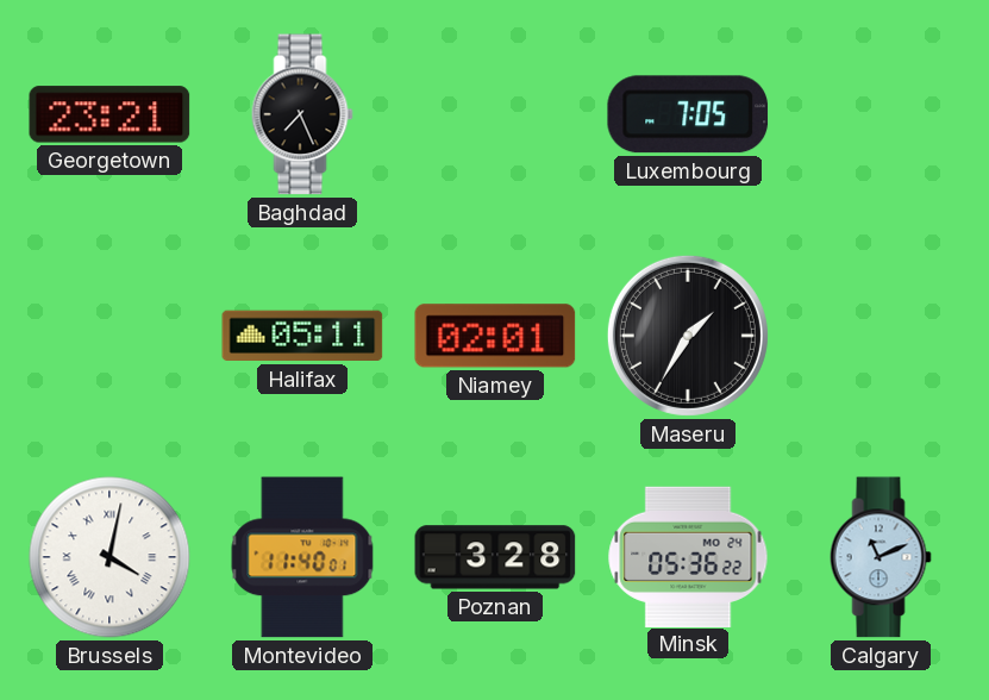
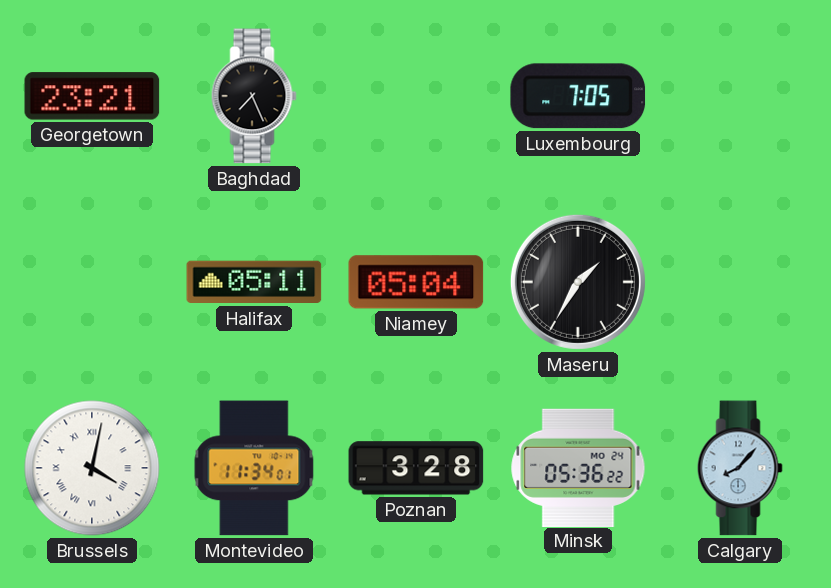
Niamey: 02:01 -> 05:04
Montevideo: 11:40 -> 11:34
Calgary: 11:11 -> 8:07
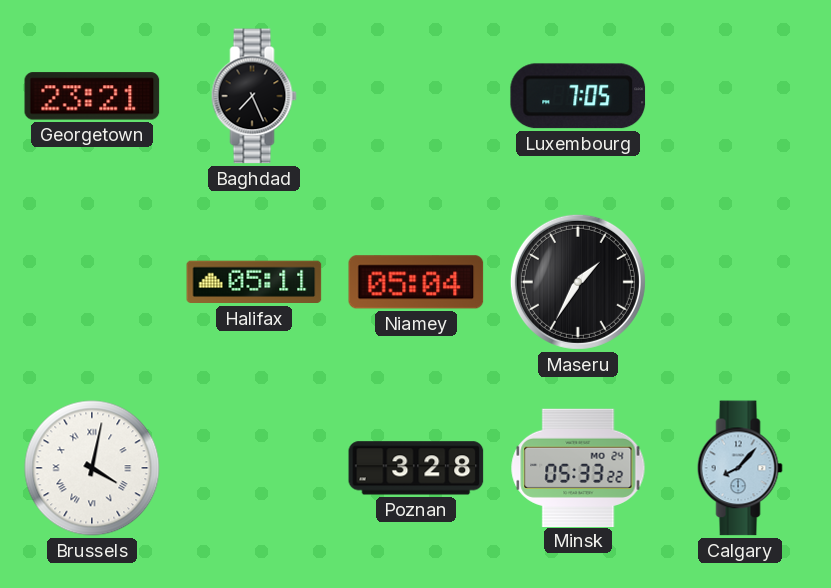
Montevideo: 11:34 -> none
Minsk: 05:36 -> 05:33
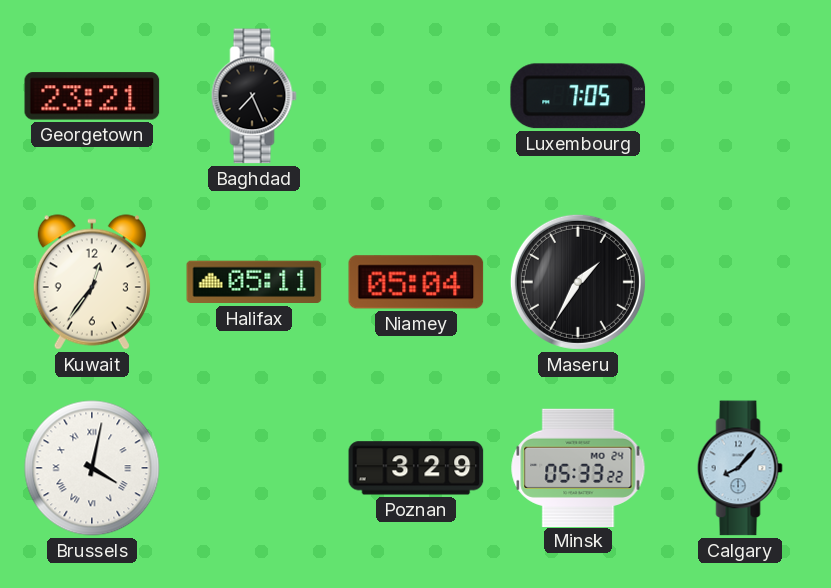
Kuwait: none -> 12:36
Poznan: 3:28 -> 3:29
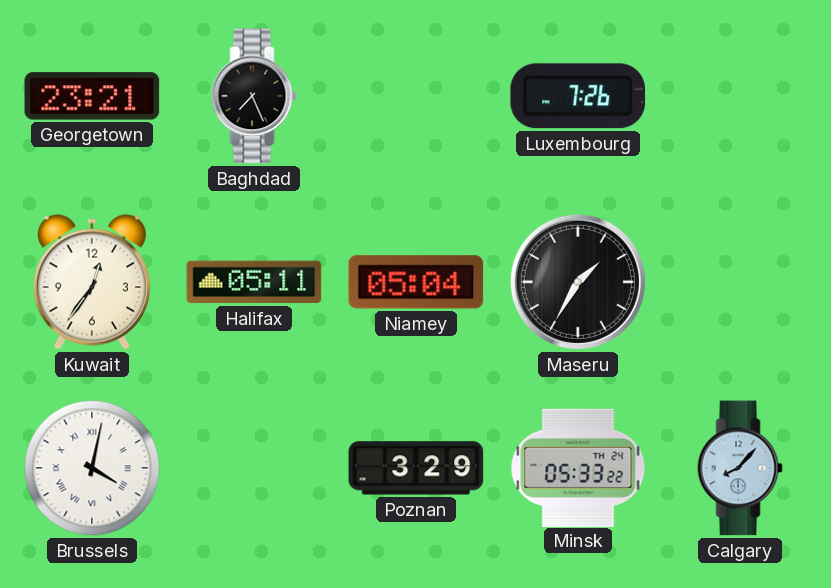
Luxembourg: 7:05 -> 7:26
Minsk date: MO 24 -> TH 24
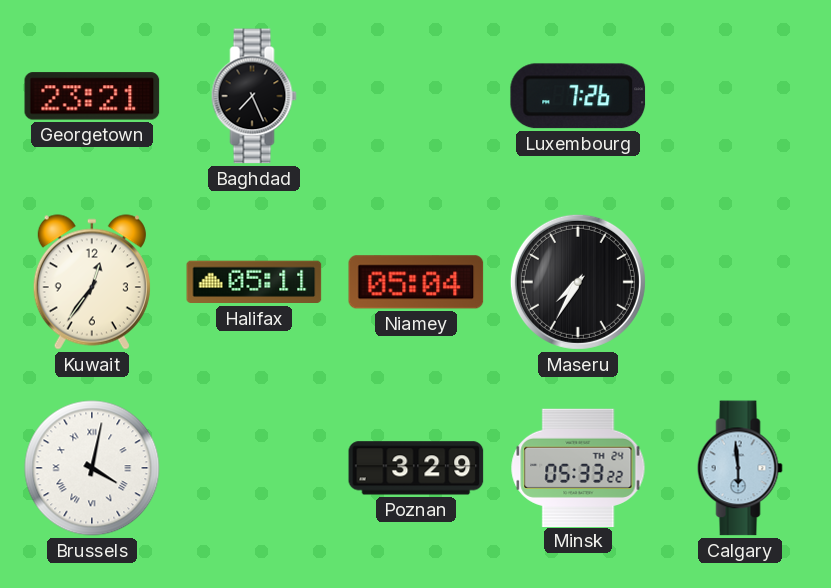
Maseru: 1:35 -> 7:35
Calgary: 8:07 -> 5:59
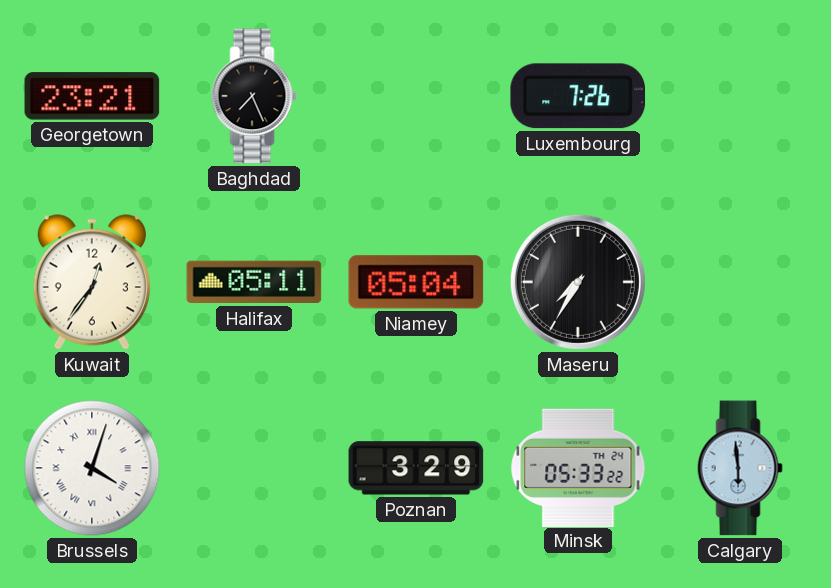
Brussels: 4:02 -> 4:03
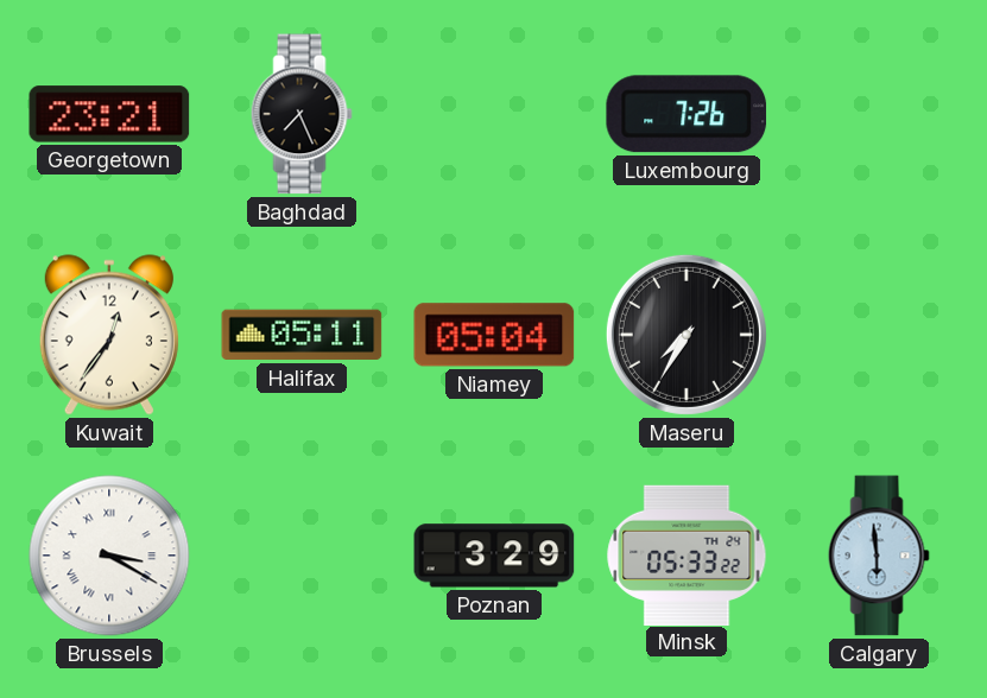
Brussels: 4:03 -> 3:20
